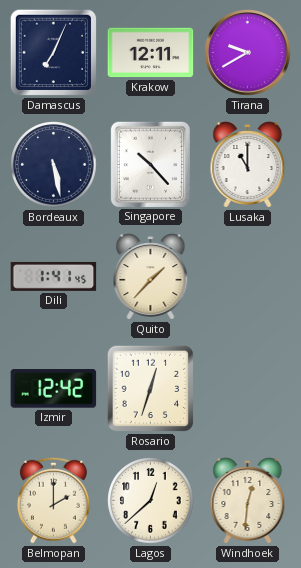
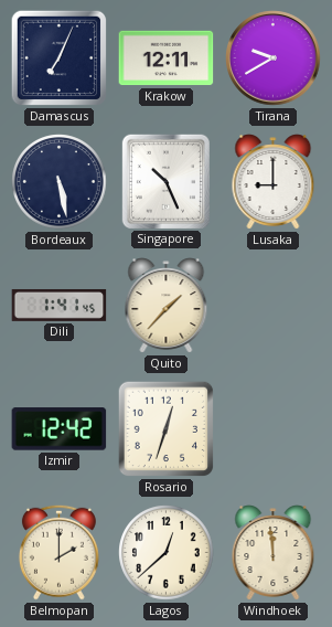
Singapore: 10:23 -> 10:26
Lusaka: 11:00 -> 9:00
Windhoek: 12:31 -> 11:59
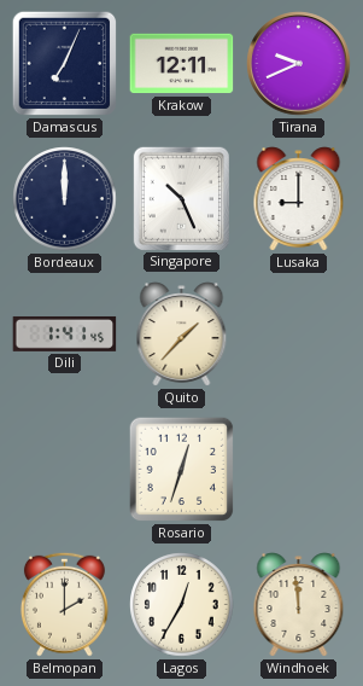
Tirana: 9:40 -> 9:41
Bordeaux: 5:28 -> 12:00
Izmir: 12:42 -> none
Lagos: 12:38 -> 12:35
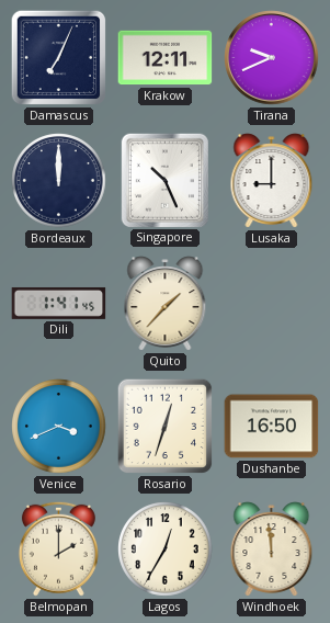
Venice: none -> 3:41
Dushanbe: none -> 16:50
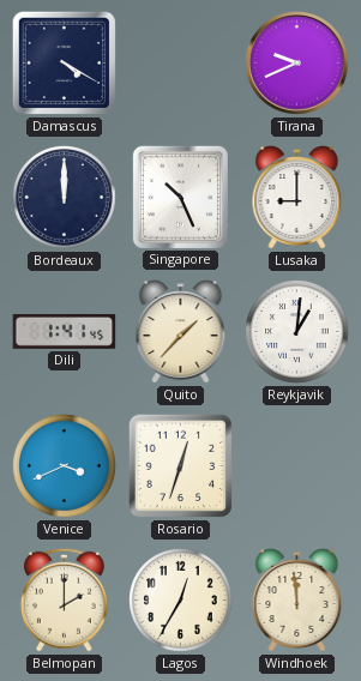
Damascus: 7:04 -> 4:20
Krakow: 12:11 -> none
Reykjavik: none -> 1:01
Dushanbe: 16:50 -> none
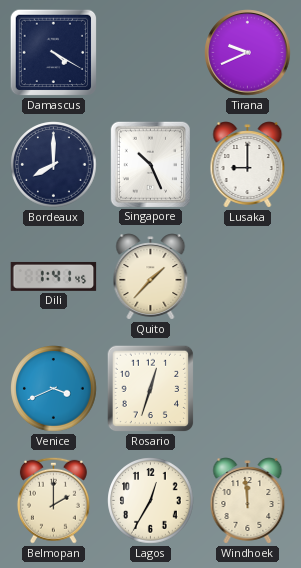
Bordeaux: 12:00 -> 8:00
Reykjavik: 1:01 -> none
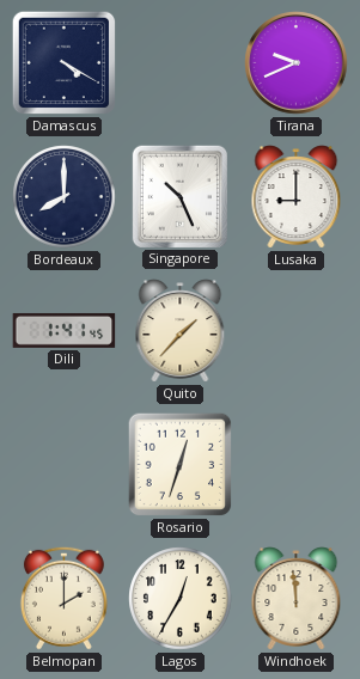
Venice: 3:41 -> none
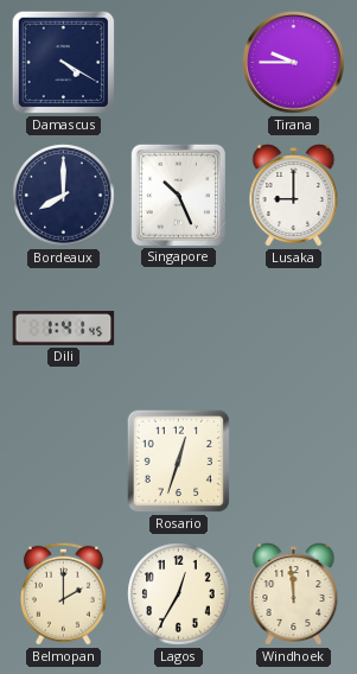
Tirana: 9:41 -> 9:45
Quito: 1:37 -> none
